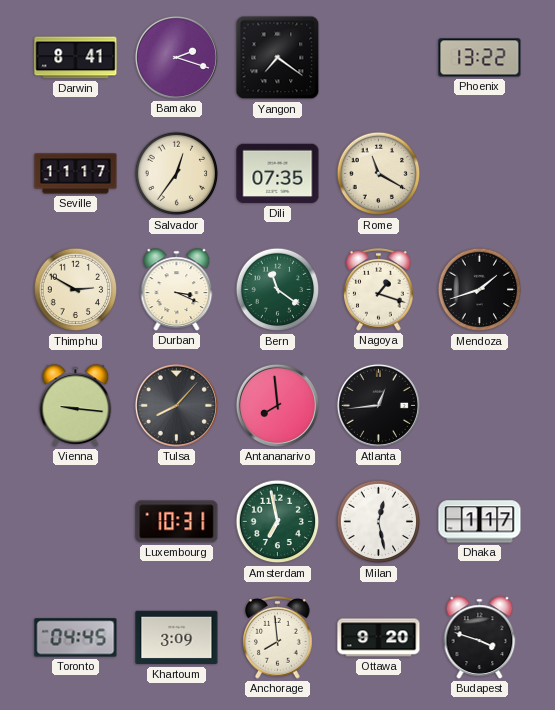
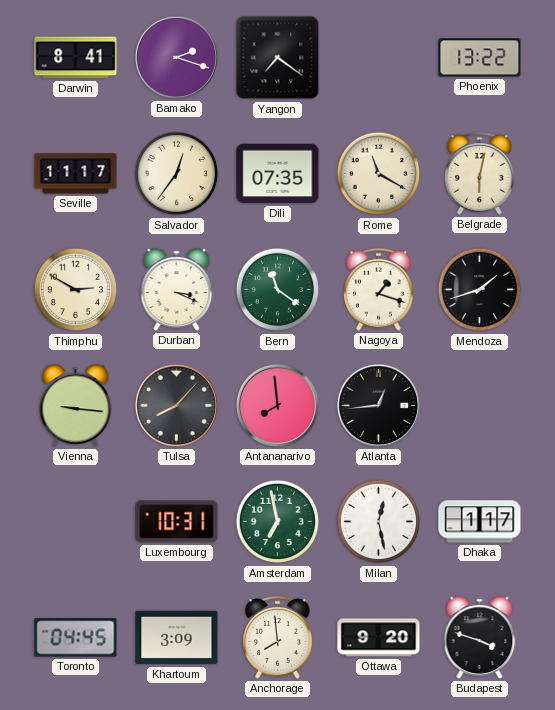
Belgrade: none -> 6:02
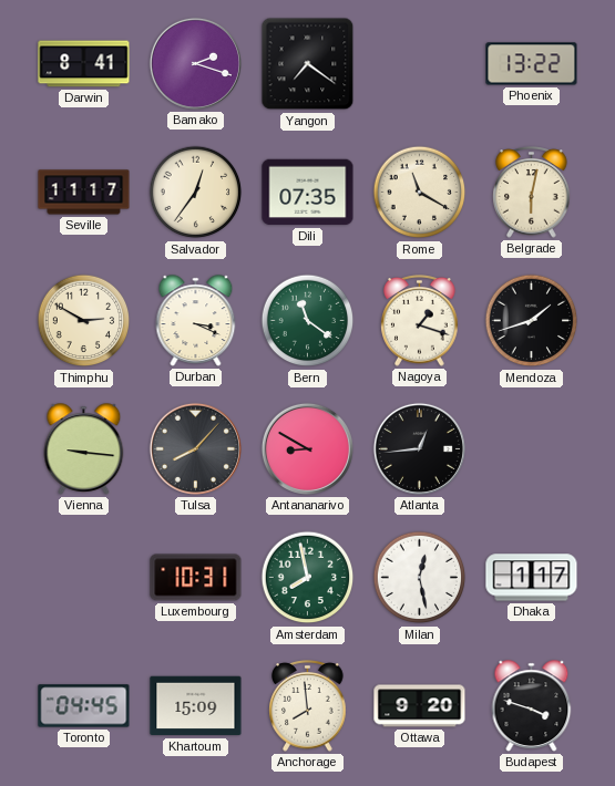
Antananarivo: 7:59 -> 8:50
Amsterdam: 6:58 -> 7:58
Khartoum: 3:09 -> 15:09
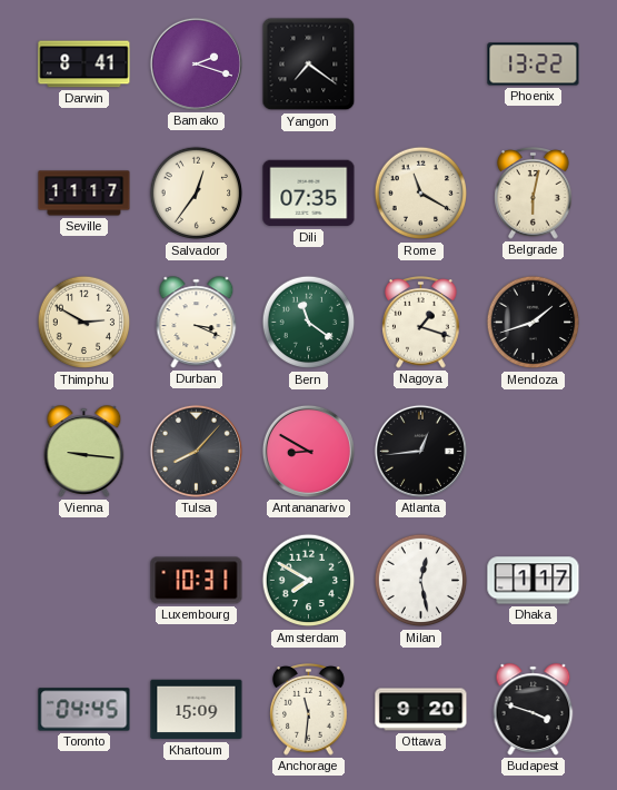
Amsterdam: 7:58 -> 7:50
Anchorage: 7:59 -> 11:31
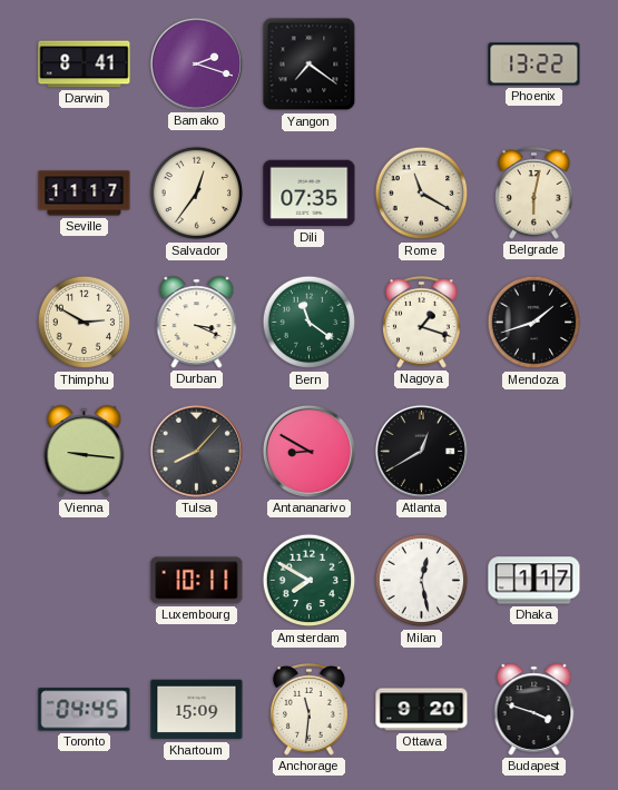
Atlanta: 12:44 -> 12:40
Luxembourg: 10:31 -> 10:11
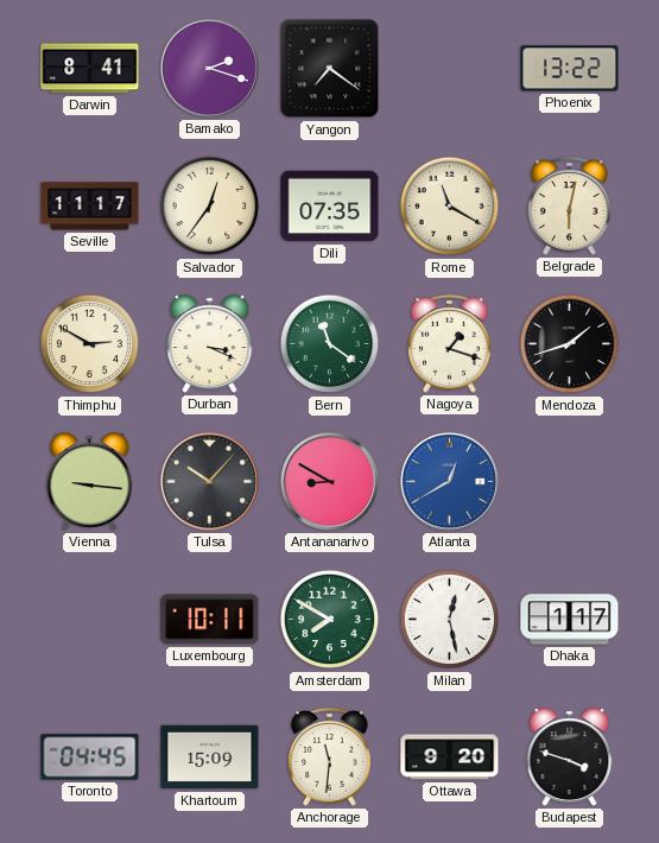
Tulsa: 8:07 -> 10:07
Atlanta dial: black -> blue
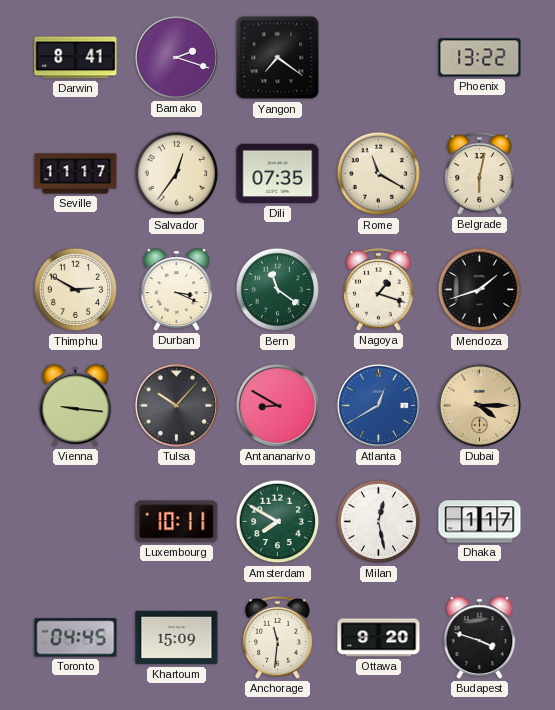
Dubai: none -> 4:15
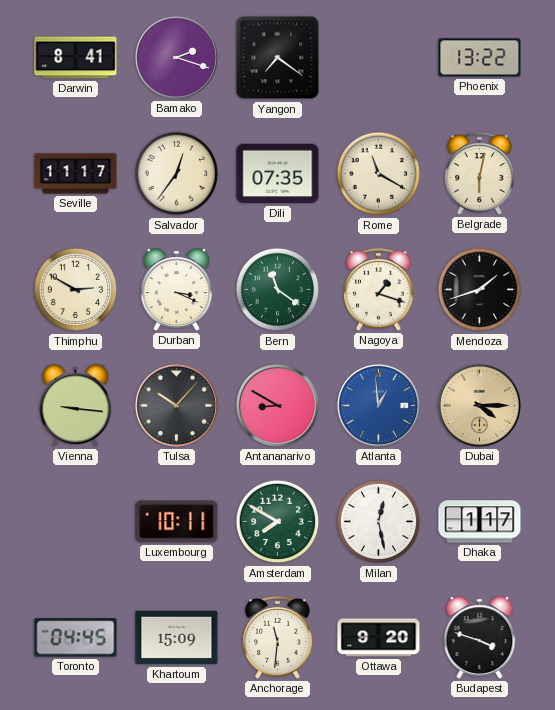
Atlanta: 12:40 -> 12:59
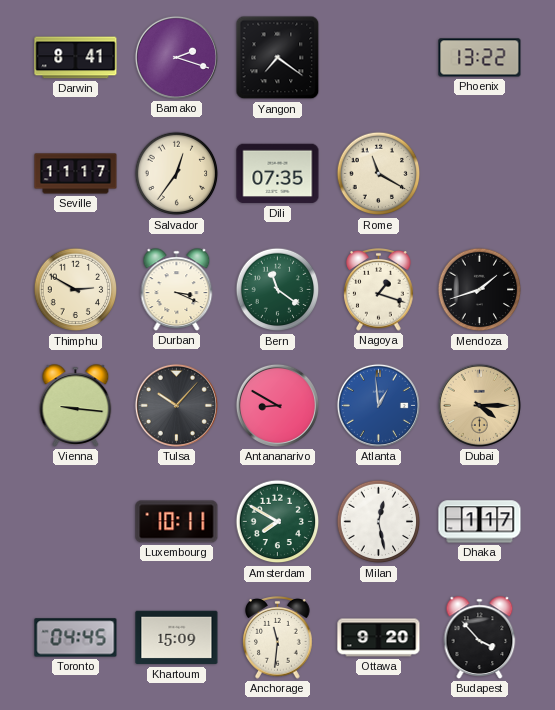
Belgrade: 6:02 -> none
Budapest: 3:48 -> 3:53
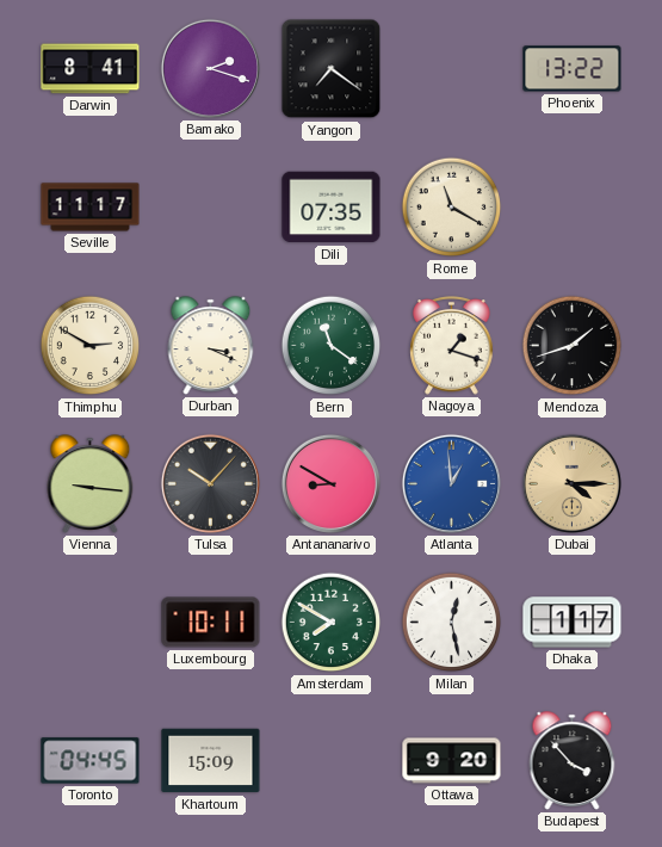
Salvador: 12:36 -> none
Anchorage: 11:31 -> none
